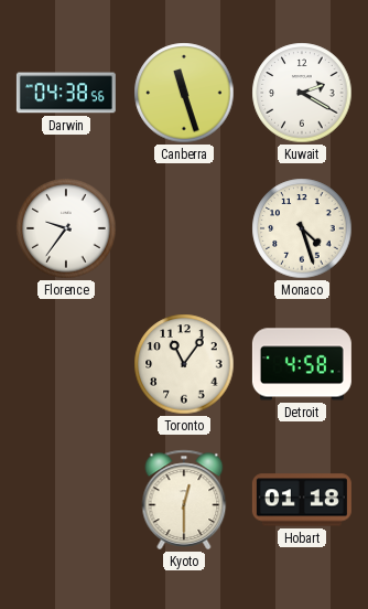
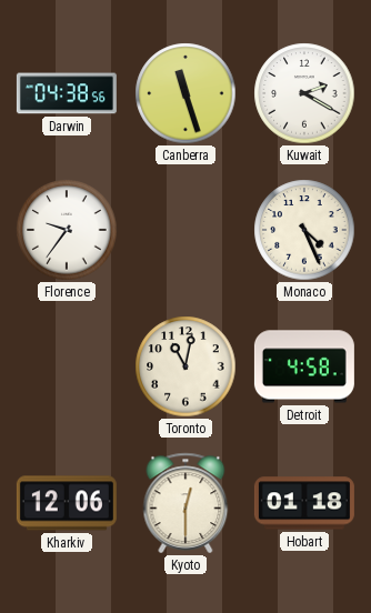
Monaco: 4:27 -> 4:26
Toronto: 11:06 -> 11:02
Kharkiv: none -> 12:06
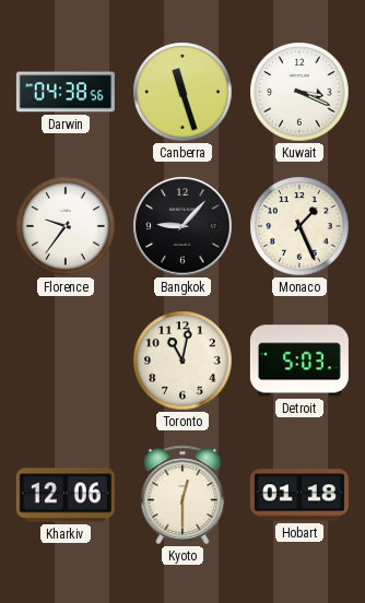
Kuwait: 2:20 -> 3:19
Bangkok: none -> 9:07
Monaco: 4:26 -> 1:26
Detroit: 4:58 -> 5:03
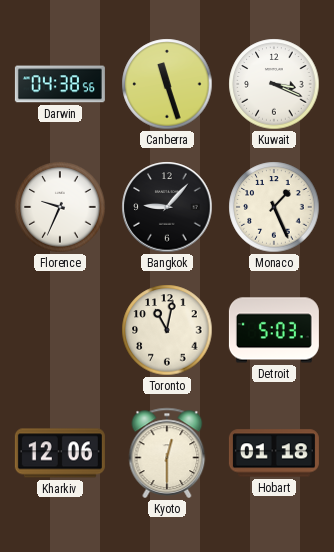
Florence: 9:36 -> 9:34
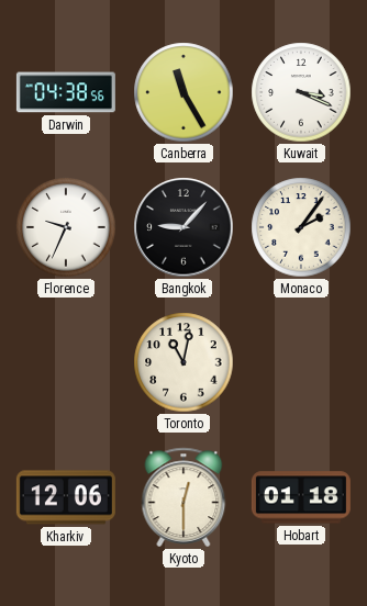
Canberra: 11:27 -> 11:25
Monaco: 1:26 -> 2:06
Detroit: 5:03 -> none
